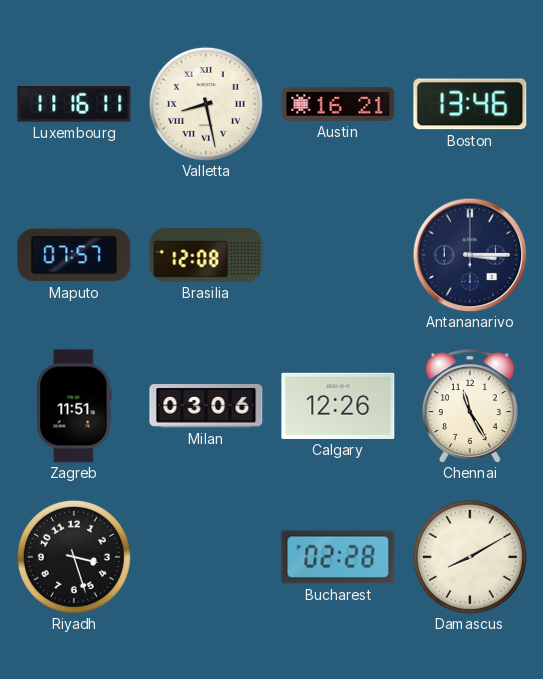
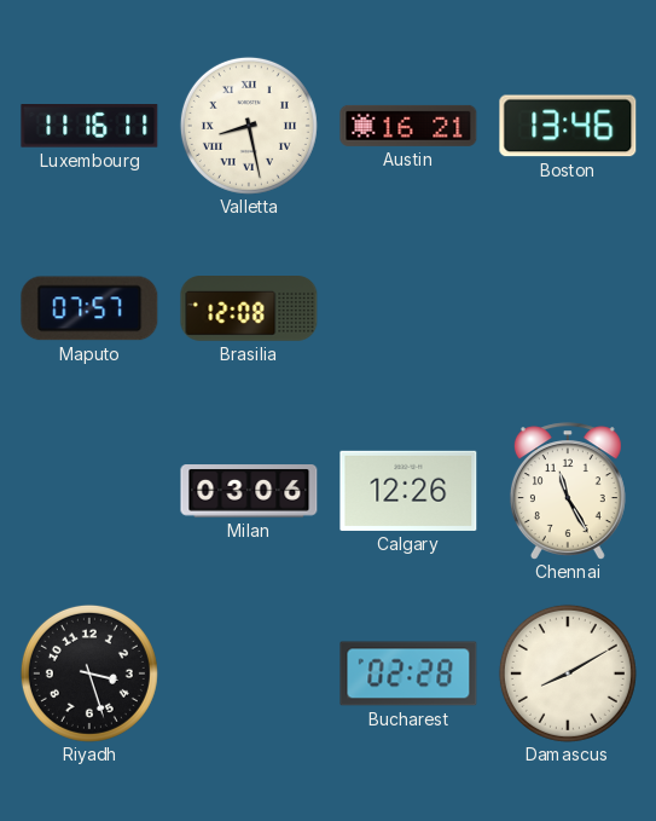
Antananarivo: 3:15 -> none
Zagreb: 11:51 -> none
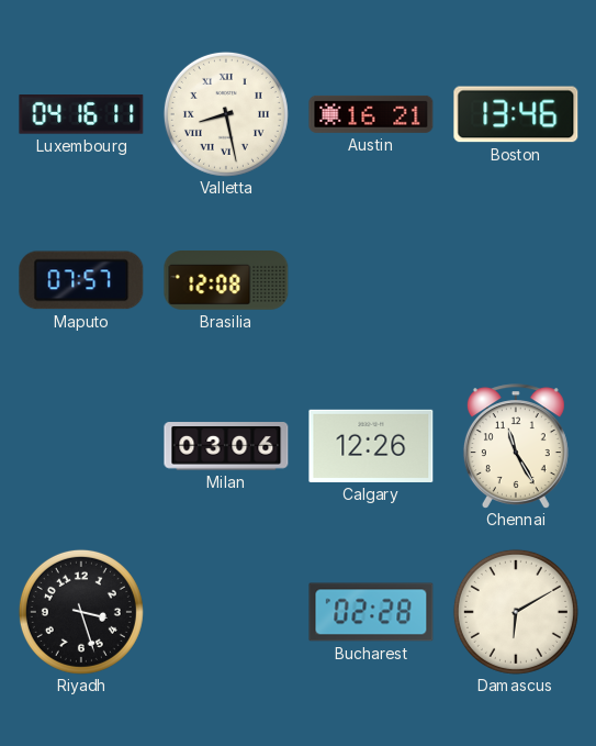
Luxembourg: 11:16 -> 04:16
Damascus: 8:10 -> 6:10
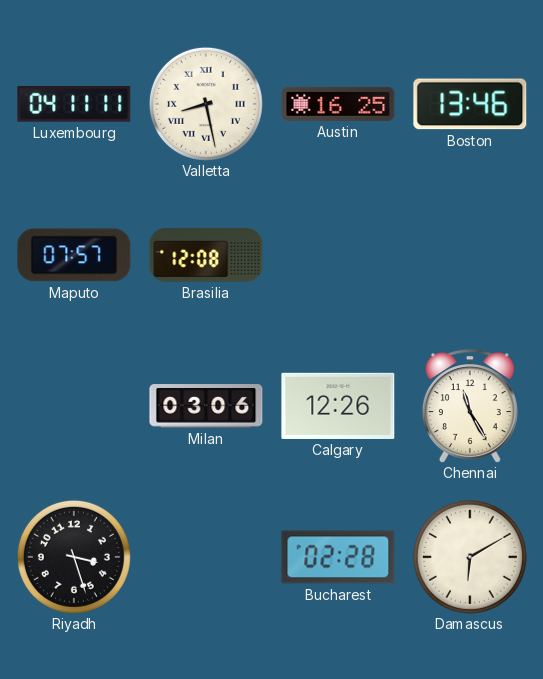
Luxembourg: 04:16 -> 04:11
Austin: 16:21 -> 16:25
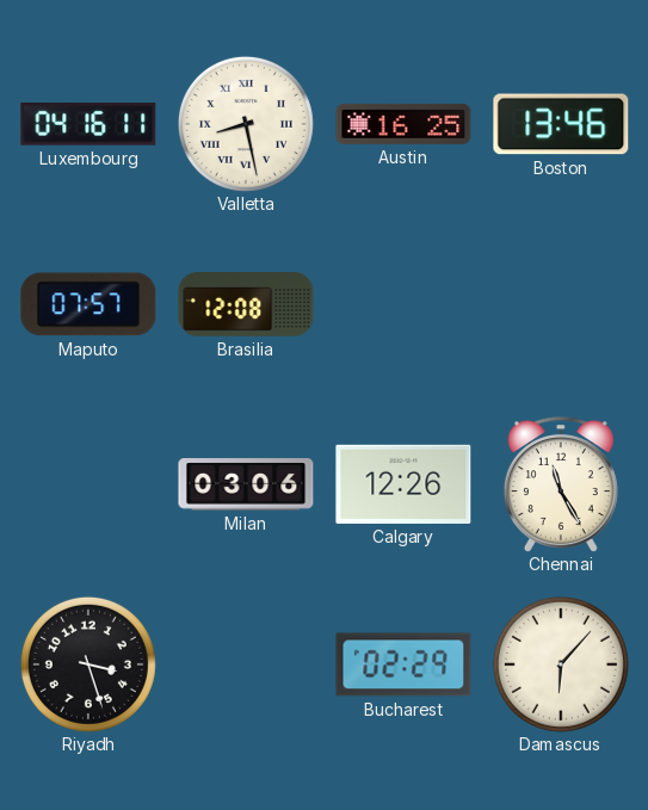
Luxembourg: 04:11 -> 04:16
Bucharest: 02:28 -> 02:29
Damascus: 6:10 -> 6:07
